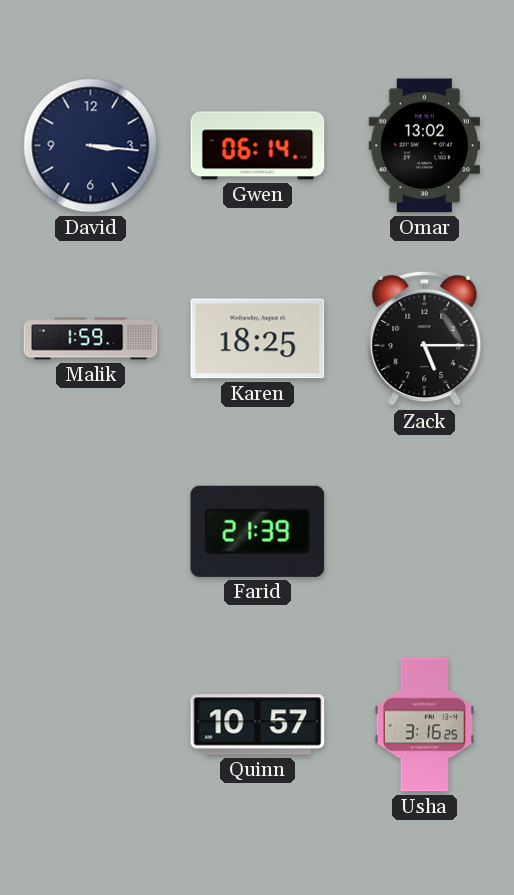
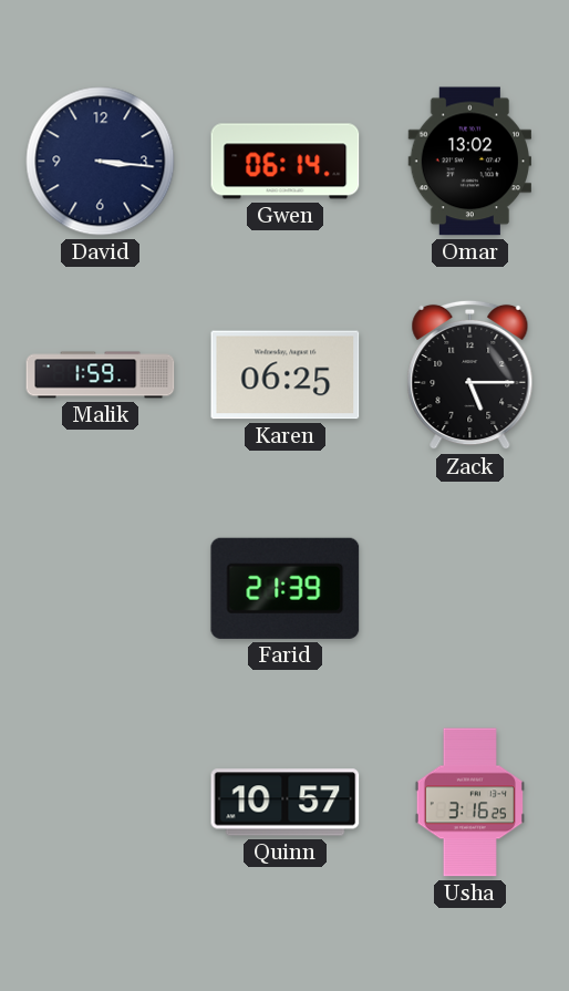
Karen: 18:25 -> 06:25
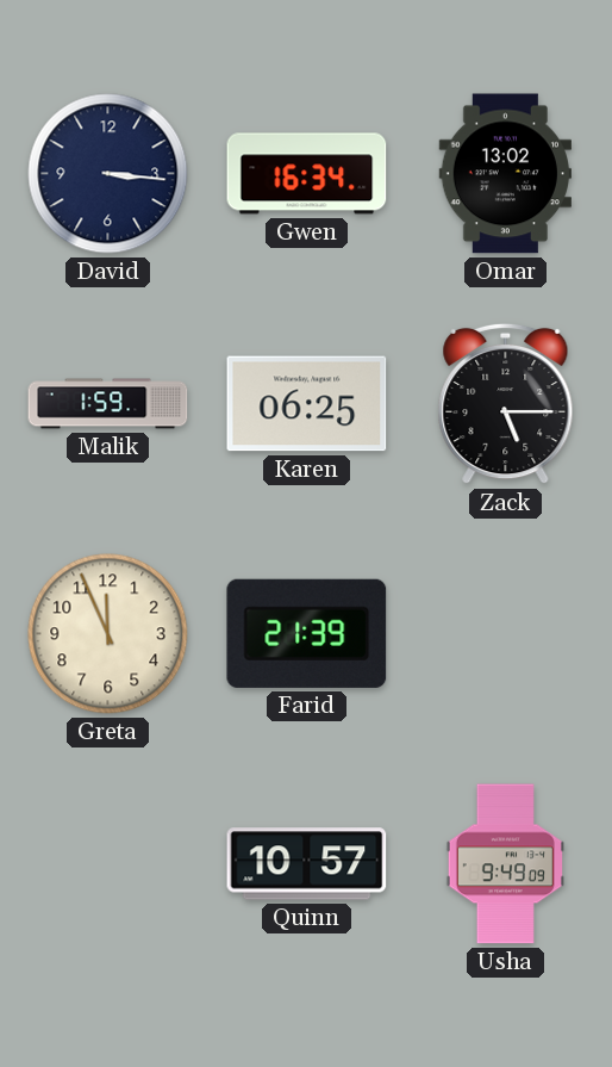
Gwen: 06:14 -> 16:34
Greta: none -> 11:56
Usha: 3:16 -> 9:49
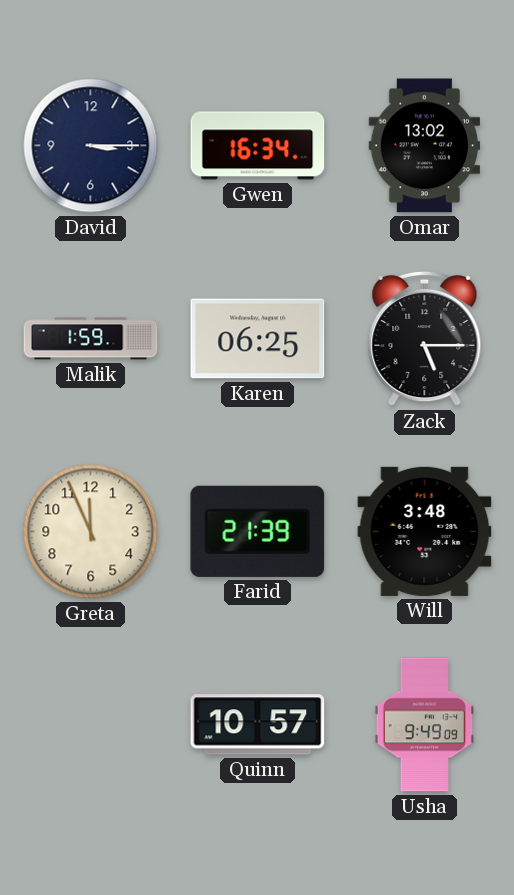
David: 3:16 -> 3:15
Will: none -> 3:48
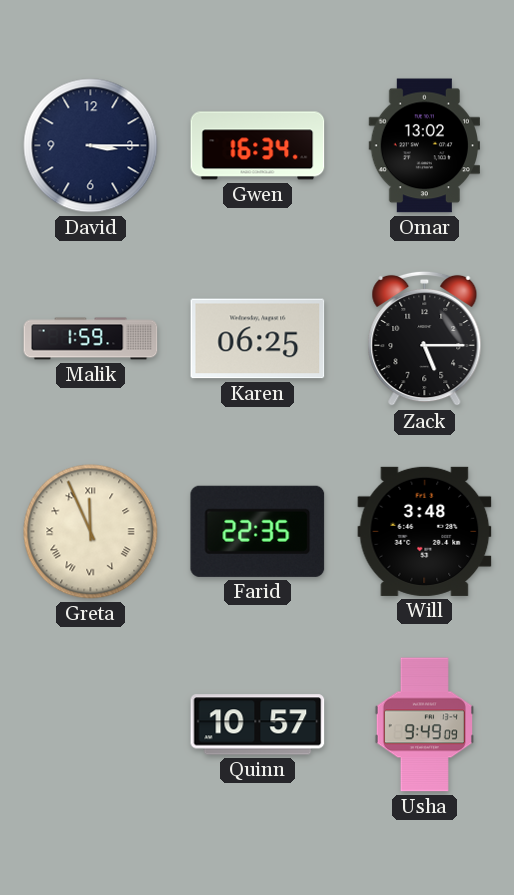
Greta numerals: Arabic -> Roman
Farid: 21:39 -> 22:35
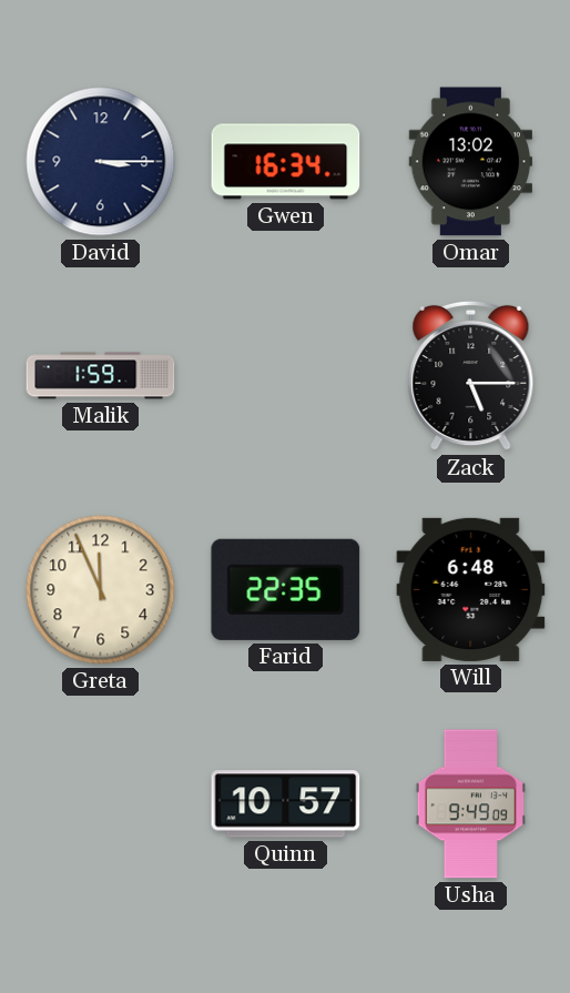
Karen: 06:25 -> none
Greta numerals: Roman -> Arabic
Will: 3:48 -> 6:48
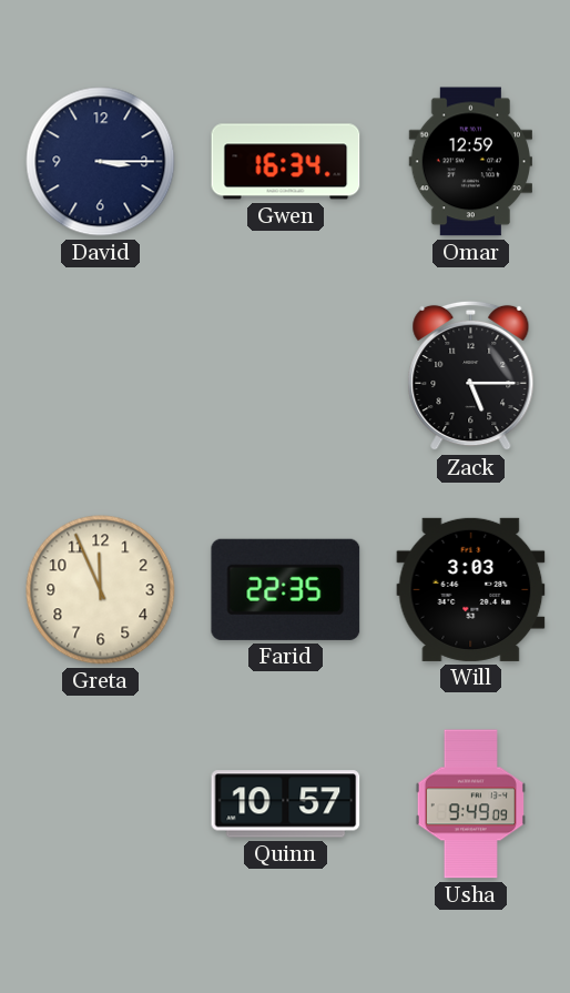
Omar: 13:02 -> 12:59
Malik: 1:59 -> none
Will: 6:48 -> 3:03
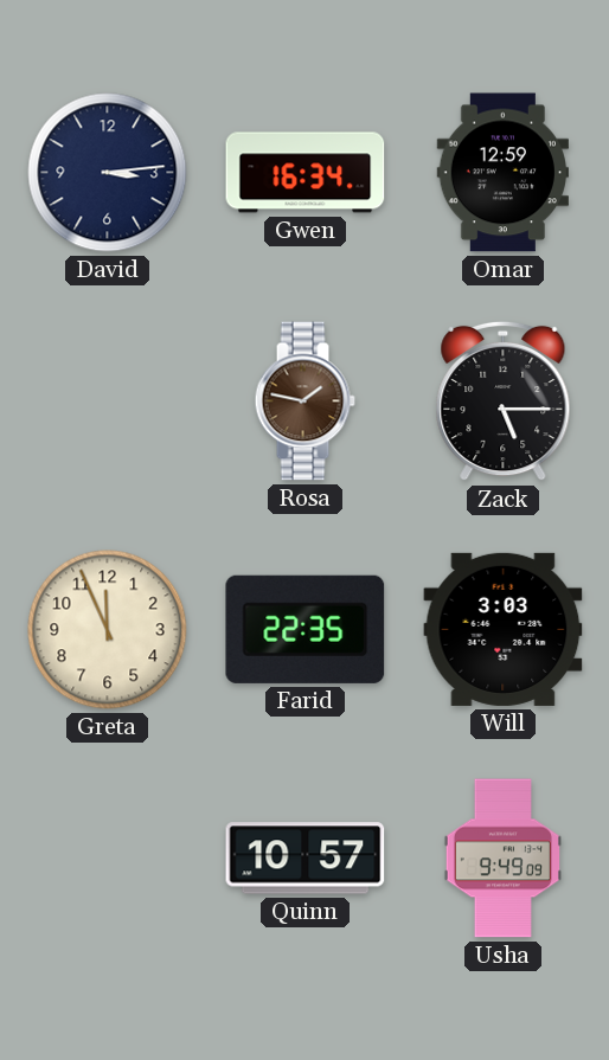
David: 3:15 -> 3:14
Rosa: none -> 1:47
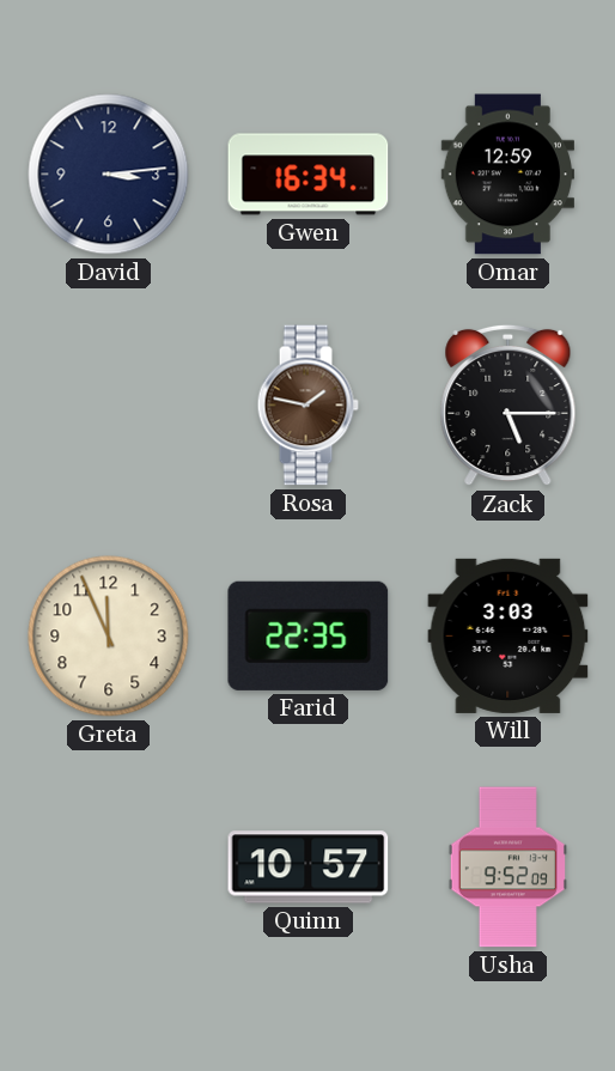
Usha: 9:49 -> 9:52
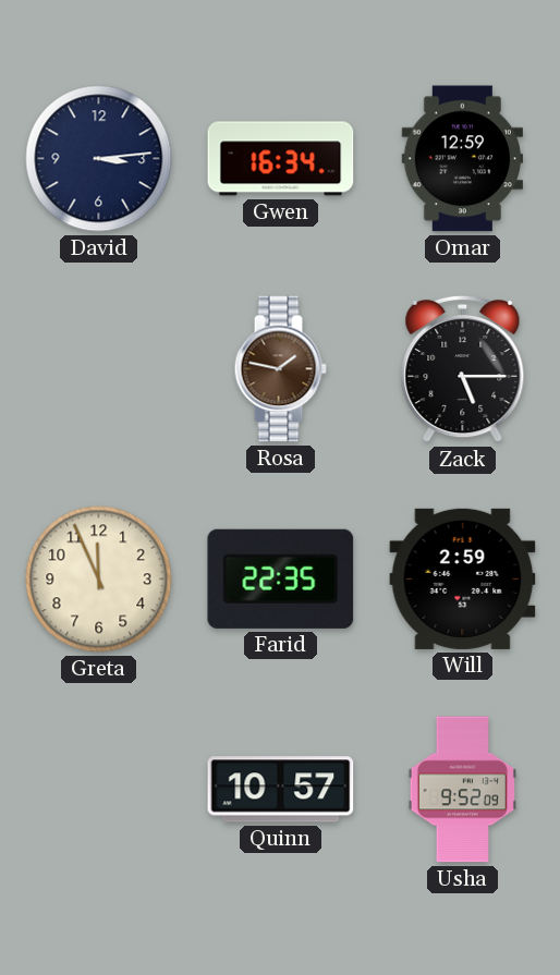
Will: 3:03 -> 2:59
